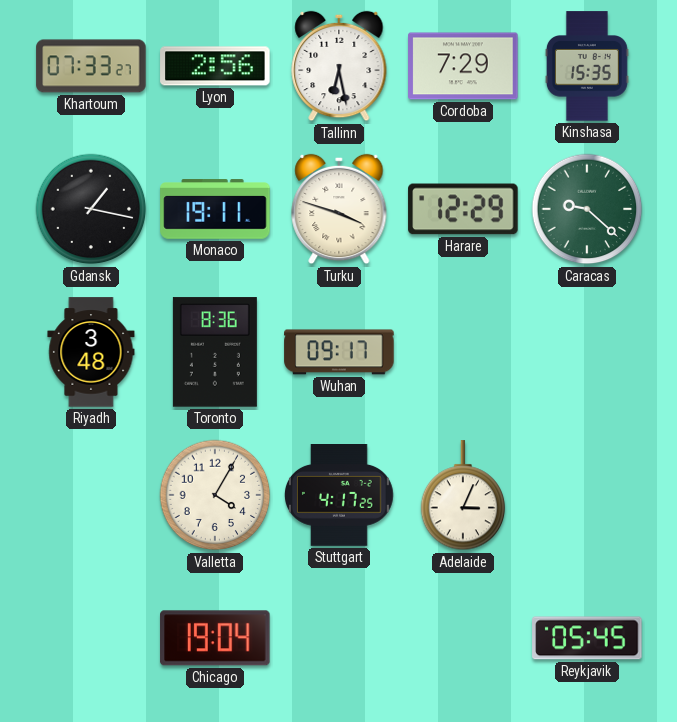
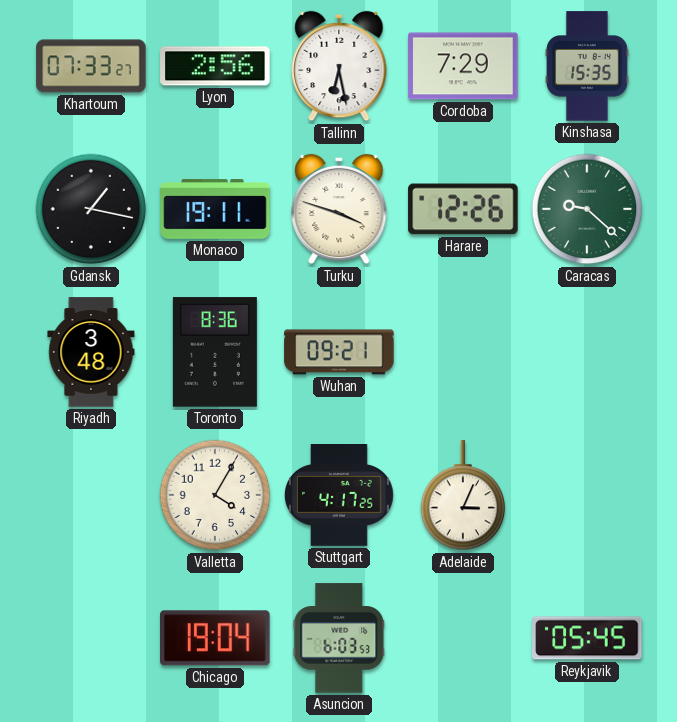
Harare: 12:29 -> 12:26
Wuhan: 09:17 -> 09:21
Asuncion: none -> 6:03
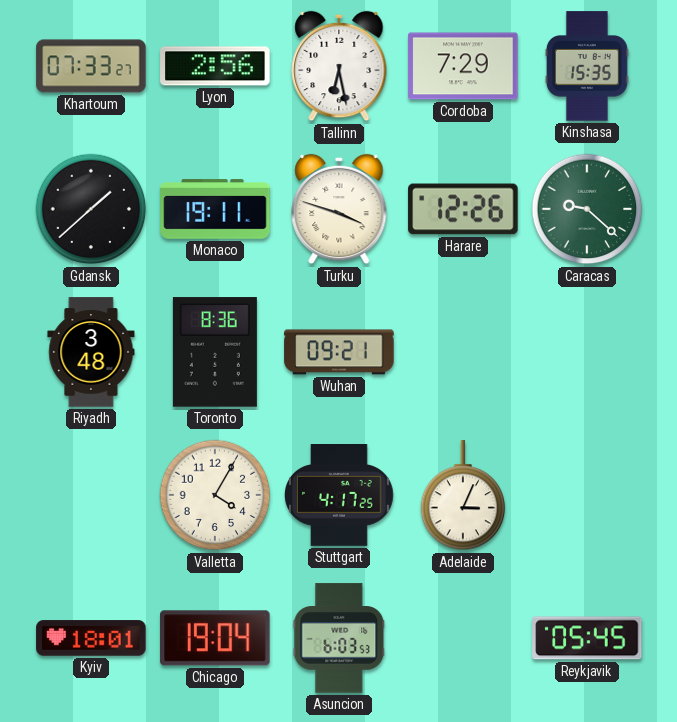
Gdansk: 1:17 -> 1:38
Kyiv: none -> 18:01
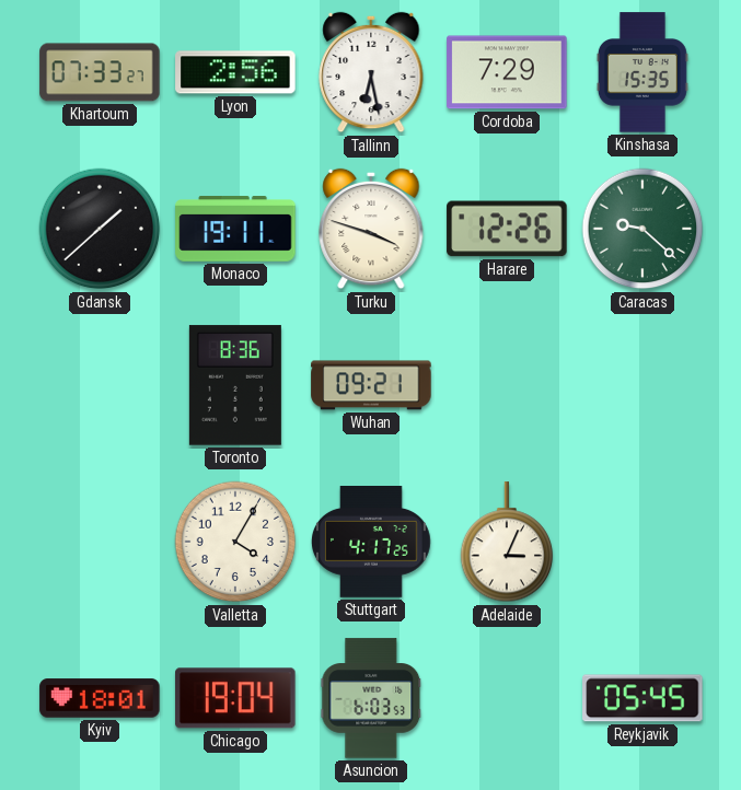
Riyadh: 3:48 -> none
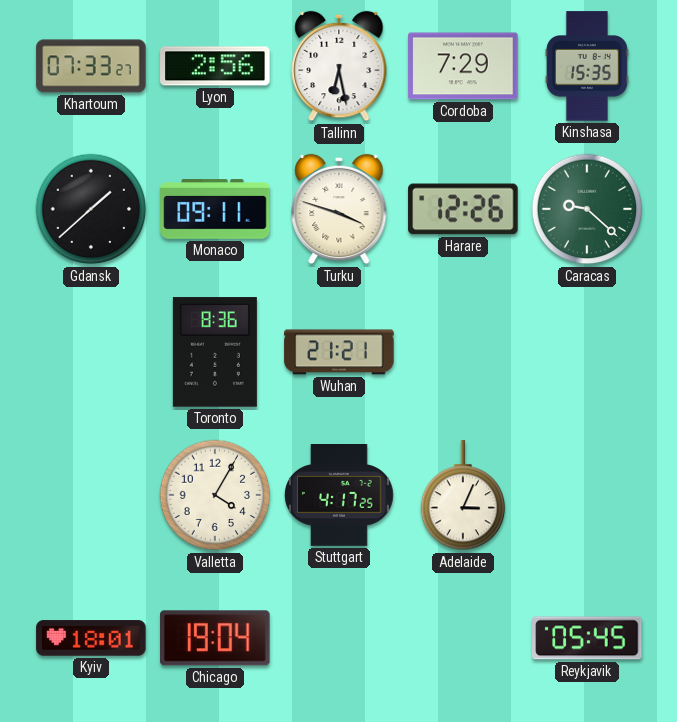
Monaco: 19:11 -> 09:11
Wuhan: 09:21 -> 21:21
Asuncion: 6:03 -> none
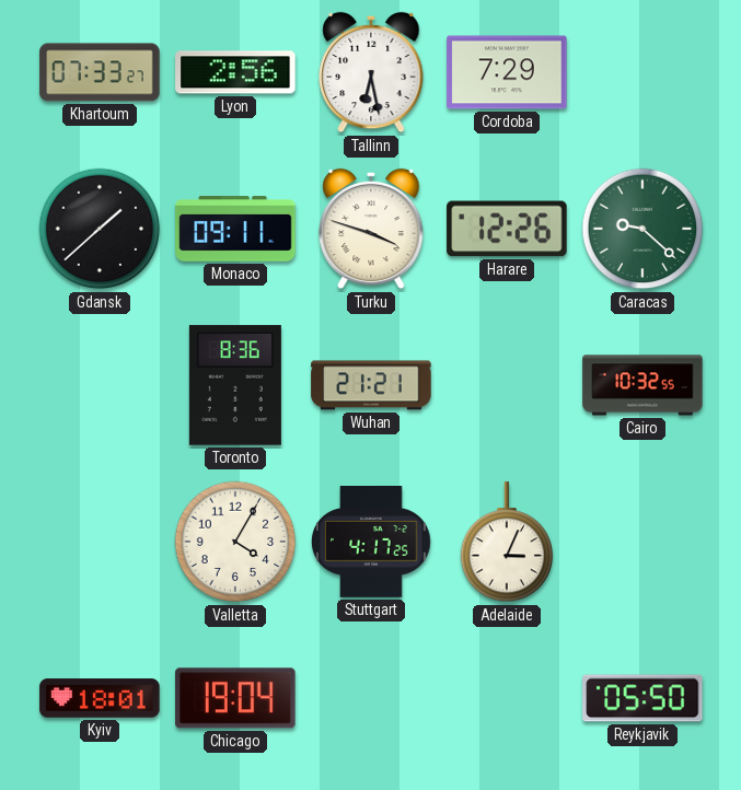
Kinshasa: 15:35 -> none
Cairo: none -> 10:32
Reykjavik: 05:45 -> 05:50
